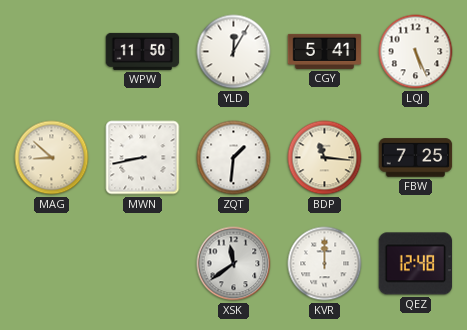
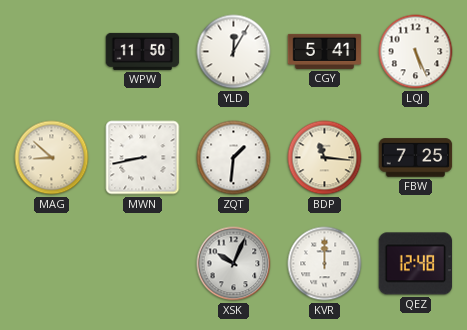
XSK: 11:39 -> 10:04
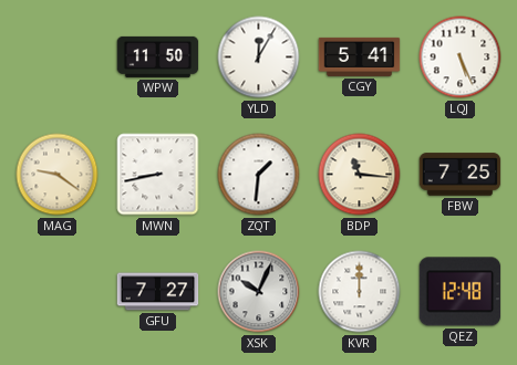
MAG: 8:52 -> 9:21
GFU: none -> 7:27
